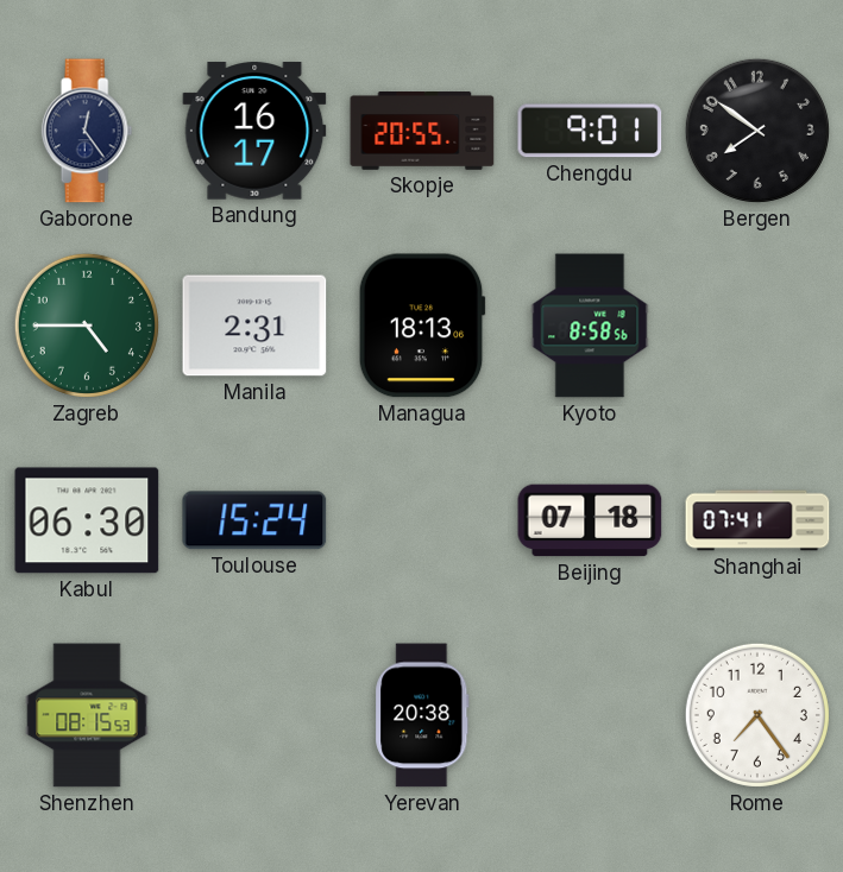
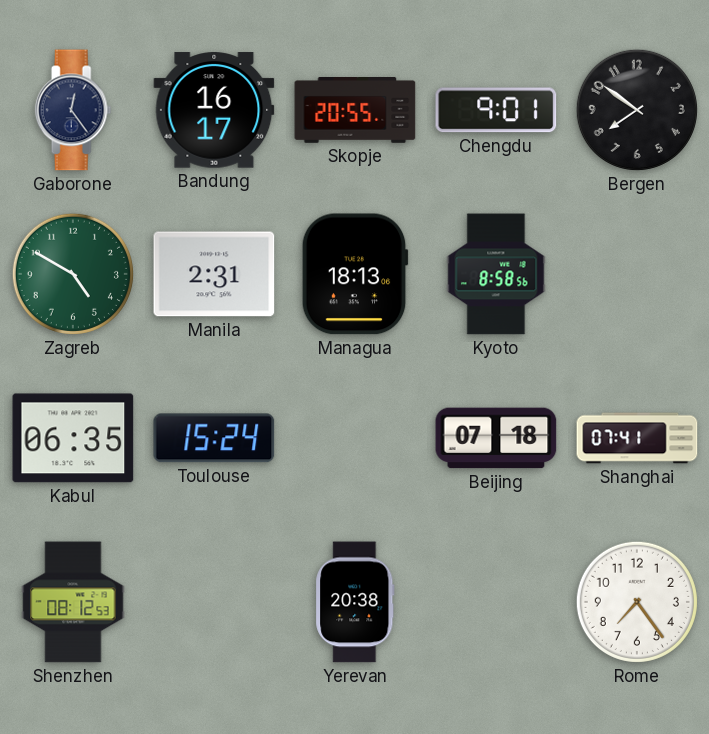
Zagreb: 4:45 -> 4:50
Kabul: 06:30 -> 06:35
Shenzhen: 08:15 -> 08:12
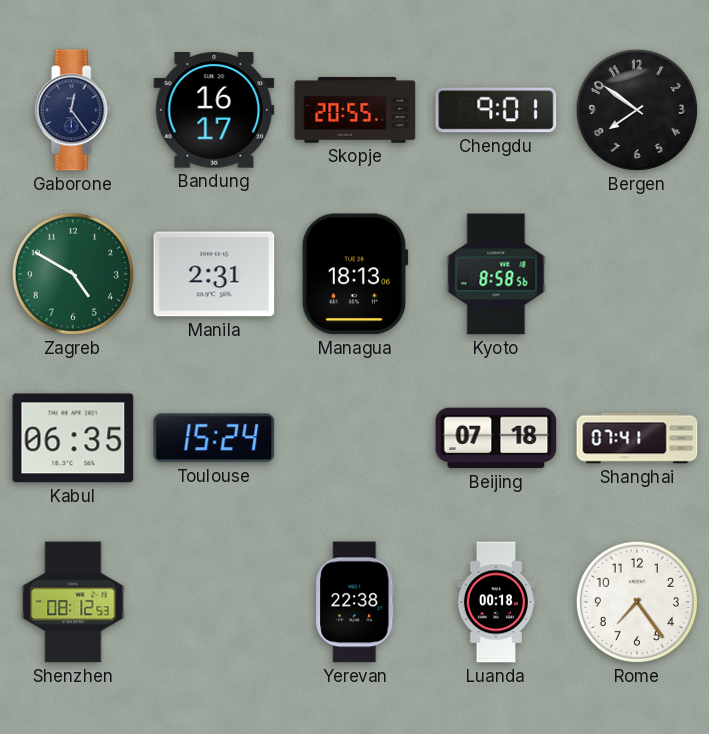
Yerevan: 20:38 -> 22:38
Luanda: none -> 00:18
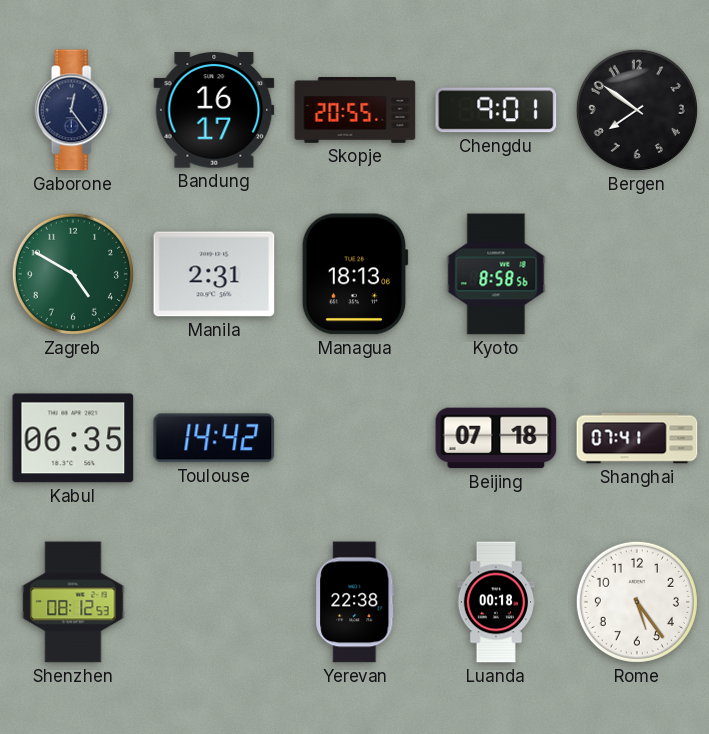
Toulouse: 15:24 -> 14:42
Rome: 7:24 -> 5:24
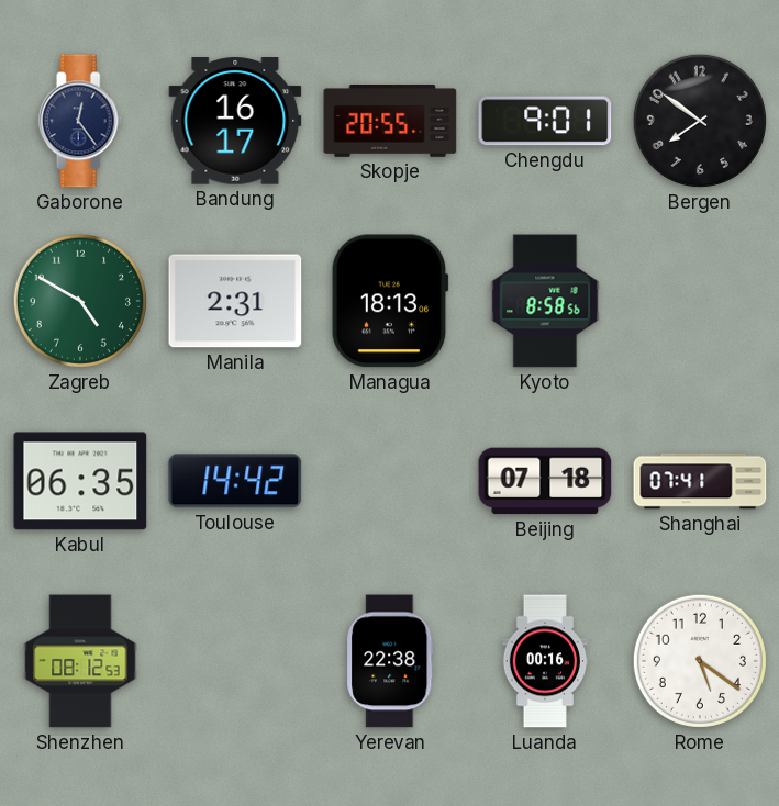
Luanda: 00:18 -> 00:16
Rome: 5:24 -> 5:21
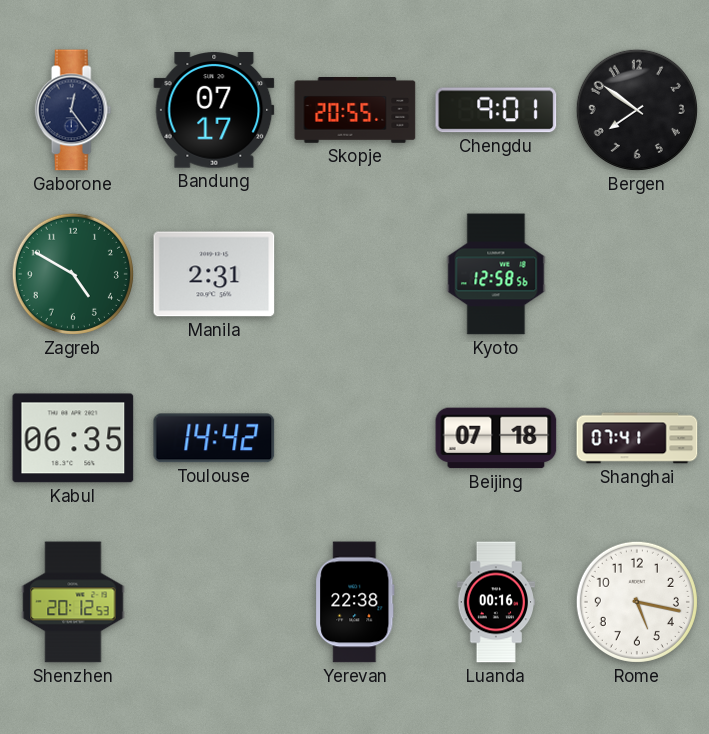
Bandung: 16:17 -> 07:17
Managua: 18:13 -> none
Kyoto: 8:58 -> 12:58
Shenzhen: 08:12 -> 20:12
Rome: 5:21 -> 5:17
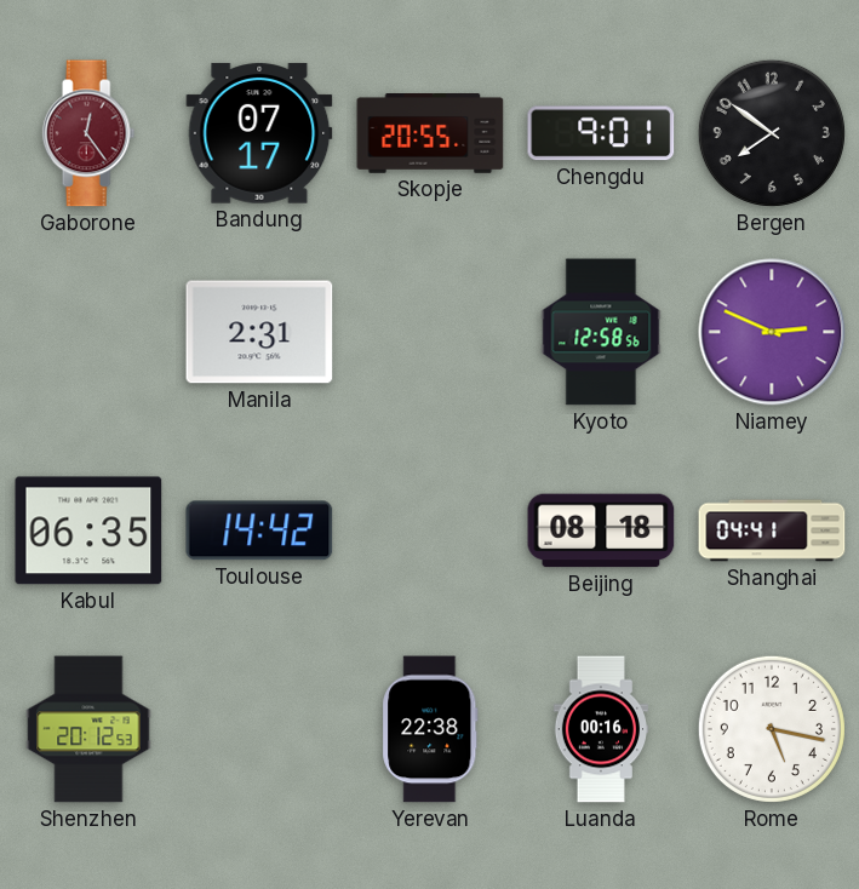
Gaborone dial: navy -> burgundy
Zagreb: 4:50 -> none
Niamey: none -> 2:49
Beijing: 07:18 -> 08:18
Shanghai: 07:41 -> 04:41
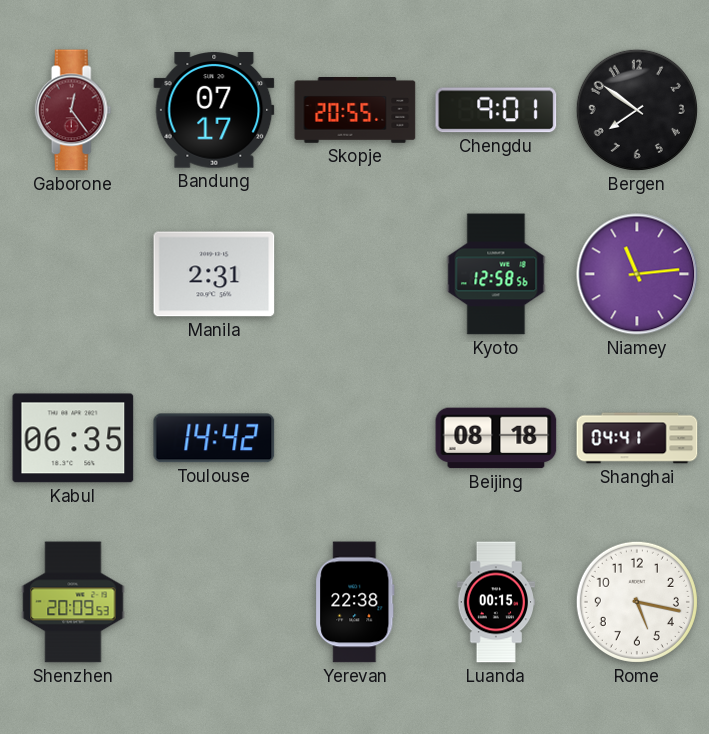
Niamey: 2:49 -> 11:14
Shenzhen: 20:12 -> 20:09
Luanda: 00:16 -> 00:15
